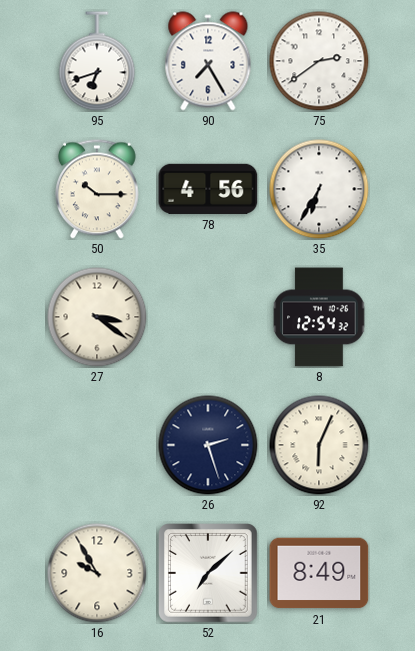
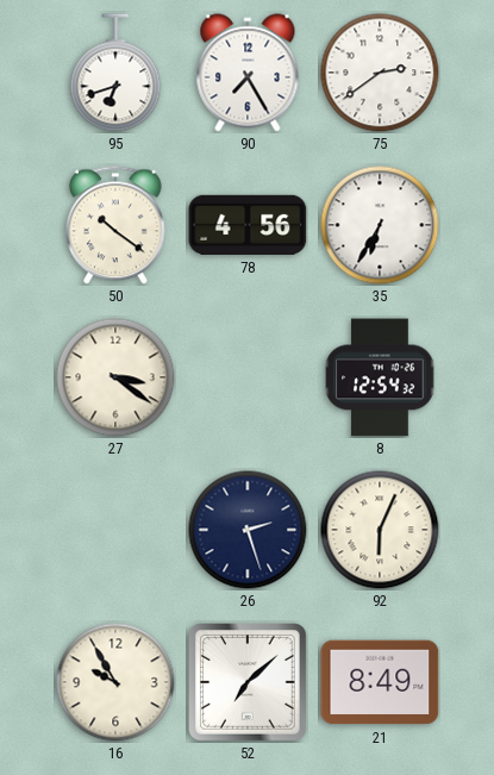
50: 10:15 -> 10:21
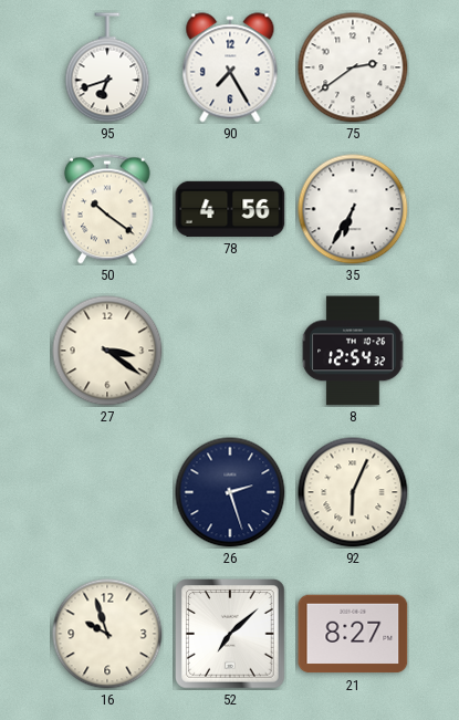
16: 9:55 -> 9:57
21: 8:49 -> 8:27
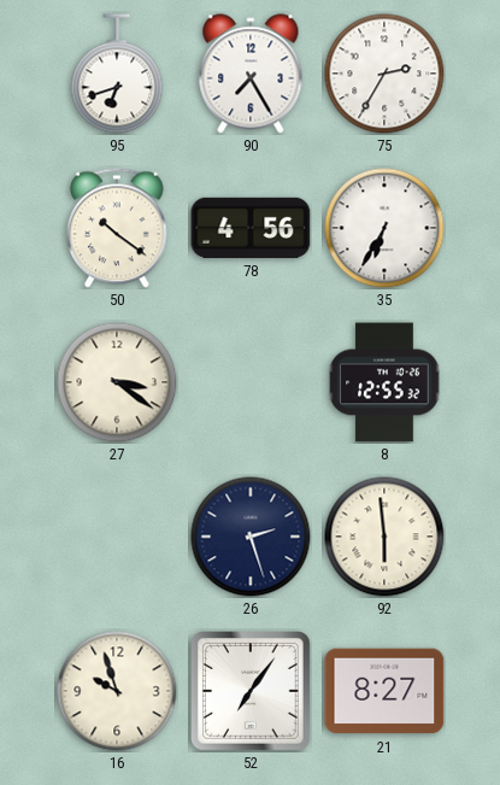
75: 2:39 -> 2:35
8: 12:54 -> 12:55
92: 6:04 -> 5:59
52: 7:08 -> 7:06
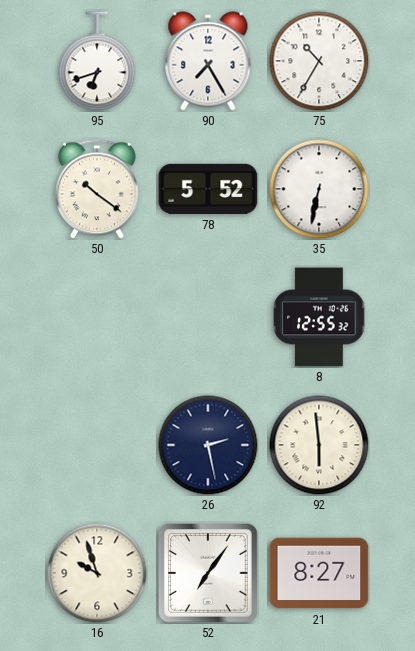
75: 2:35 -> 10:35
78: 4:56 -> 5:52
35: 6:35 -> 6:32
27: 3:21 -> none
26: 2:27 -> 2:28
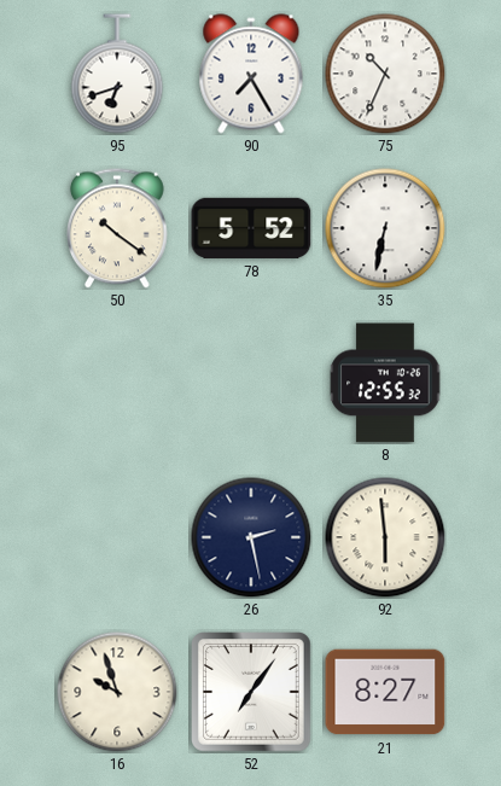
75: 10:35 -> 10:34
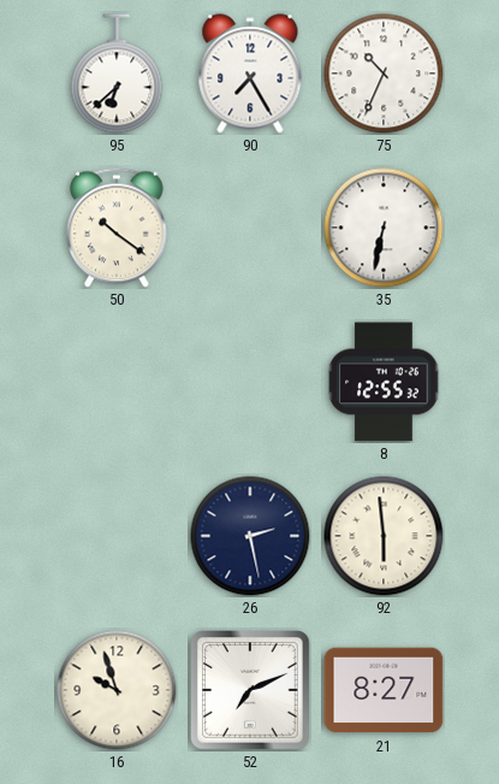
95: 6:42 -> 6:38
78: 5:52 -> none
52: 7:06 -> 7:11
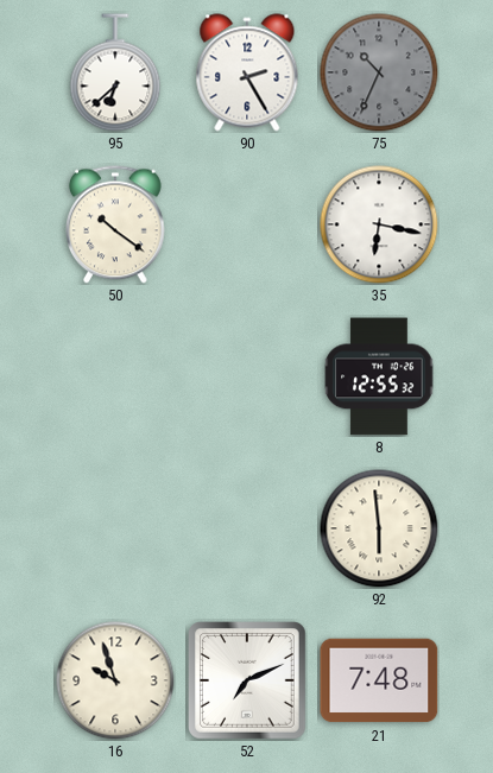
90: 7:25 -> 2:25
75 dial: white -> grey
35: 6:32 -> 6:17
26: 2:28 -> none
21: 8:27 -> 7:48
